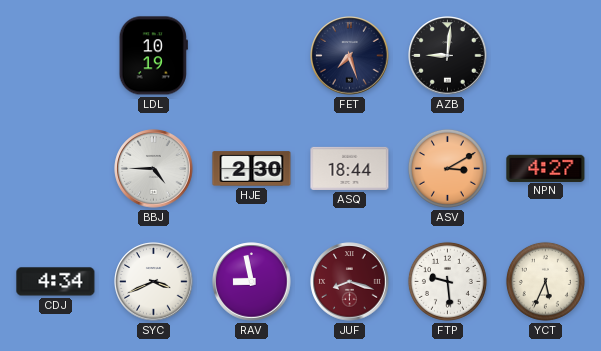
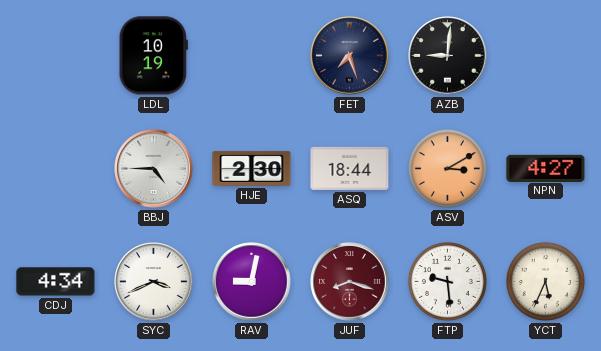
RAV: 8:58 -> 9:02
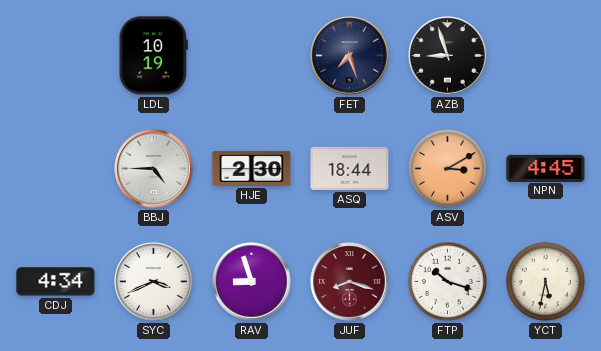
AZB: 9:01 -> 8:57
NPN: 4:27 -> 4:45
RAV: 9:02 -> 8:57
FTP: 9:29 -> 10:18
YCT: 5:34 -> 5:32
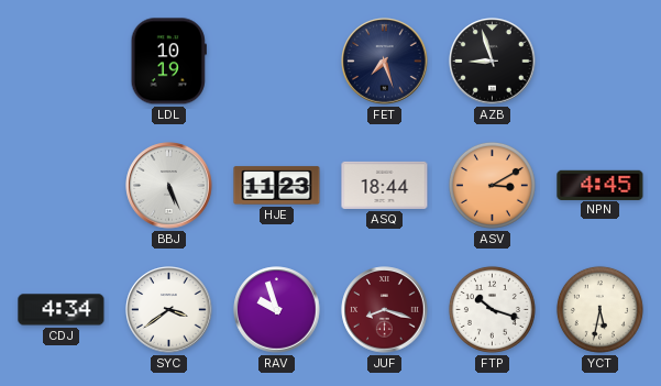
BBJ: 4:45 -> 5:26
HJE: 2:30 -> 11:23
SYC: 3:41 -> 3:39
RAV: 8:57 -> 9:57
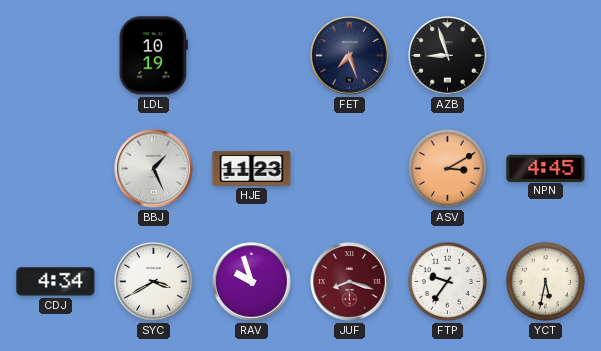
BBJ: 5:26 -> 1:26
ASQ: 18:44 -> none
SYC: 3:39 -> 3:40
FTP: 10:18 -> 9:36
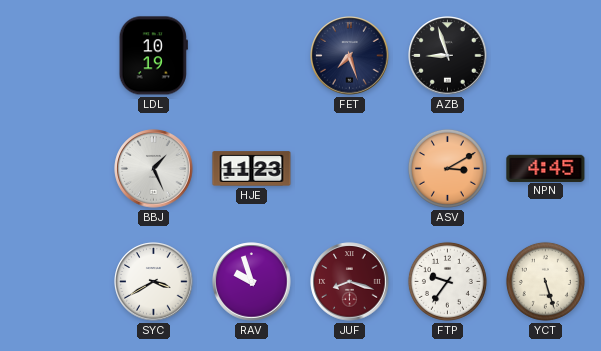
CDJ: 4:34 -> none
YCT: 5:32 -> 5:27
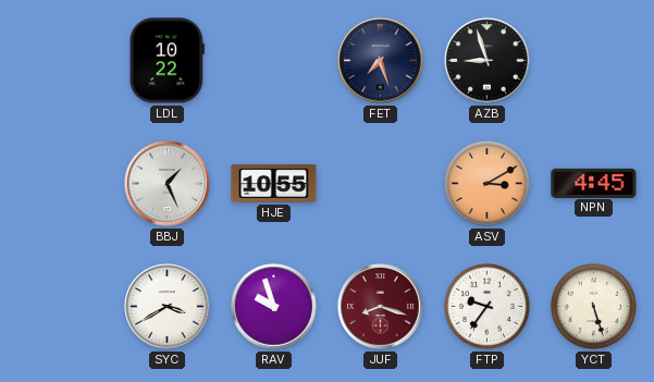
LDL: 10:19 -> 10:22
HJE: 11:23 -> 10:55
